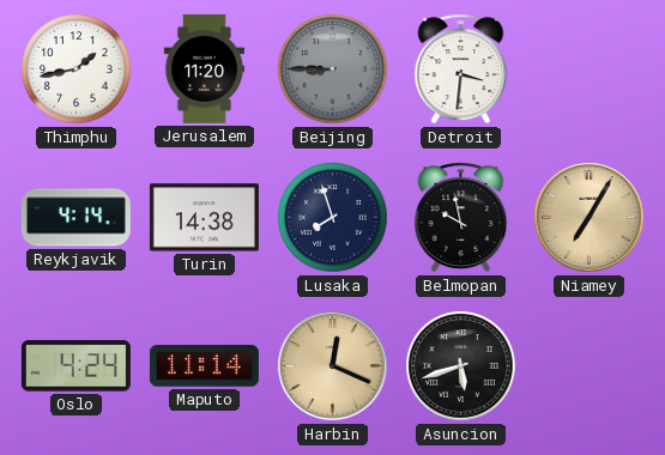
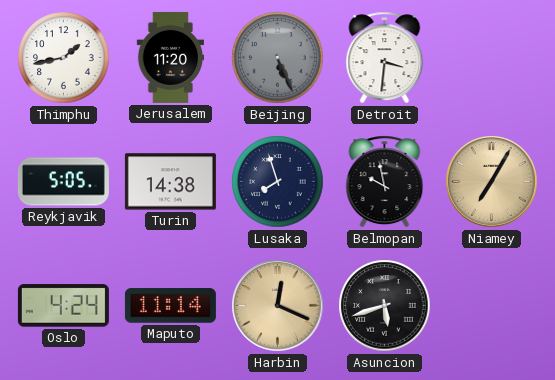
Beijing: 8:45 -> 5:26
Reykjavik: 4:14 -> 5:05
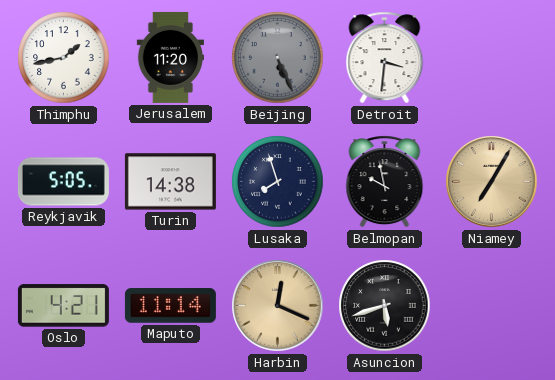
Oslo: 4:24 -> 4:21
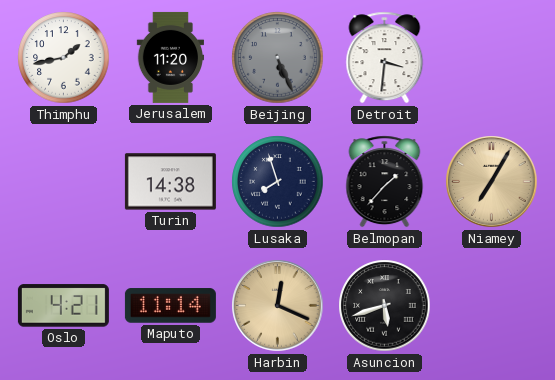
Reykjavik: 5:05 -> none
Belmopan: 9:58 -> 1:37
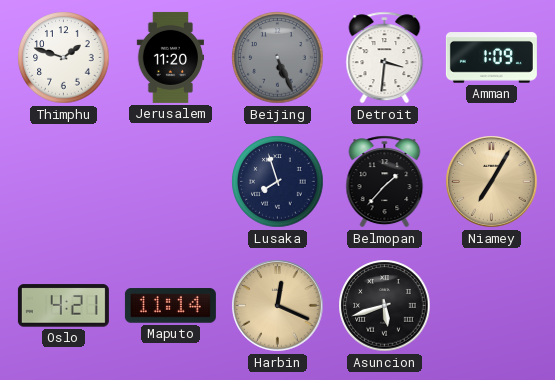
Thimphu: 1:43 -> 1:48
Amman: none -> 1:09
Turin: 14:38 -> none
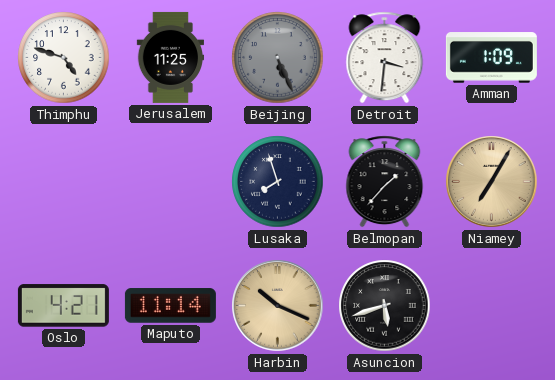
Thimphu: 1:48 -> 4:48
Jerusalem: 11:20 -> 11:25
Harbin: 12:19 -> 10:19
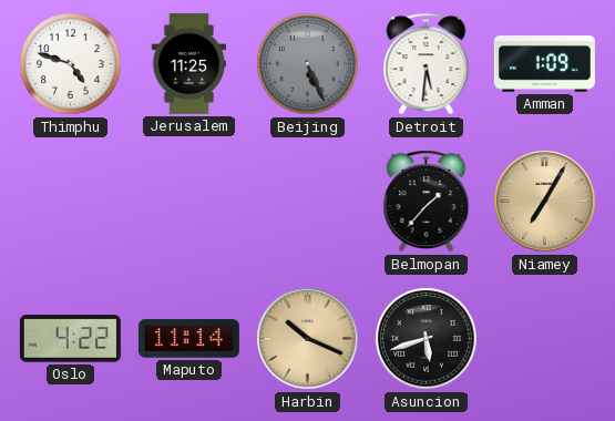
Detroit: 3:31 -> 5:31
Lusaka: 7:57 -> none
Oslo: 4:21 -> 4:22
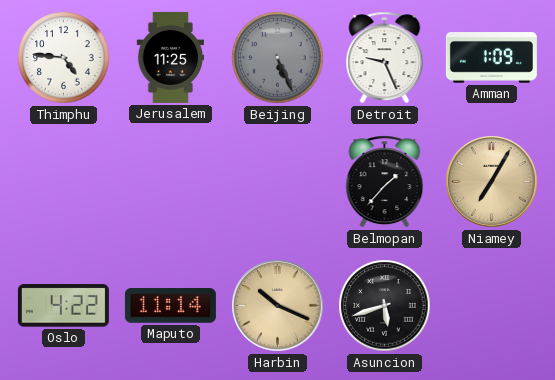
Thimphu: 4:48 -> 4:46
Detroit: 5:31 -> 9:26
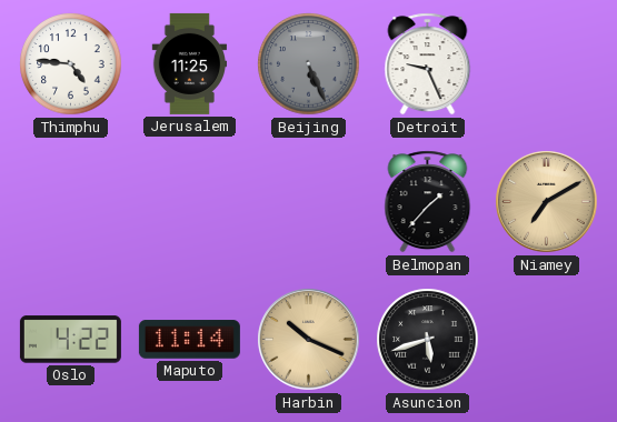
Amman: 1:09 -> none
Niamey: 7:05 -> 7:10
